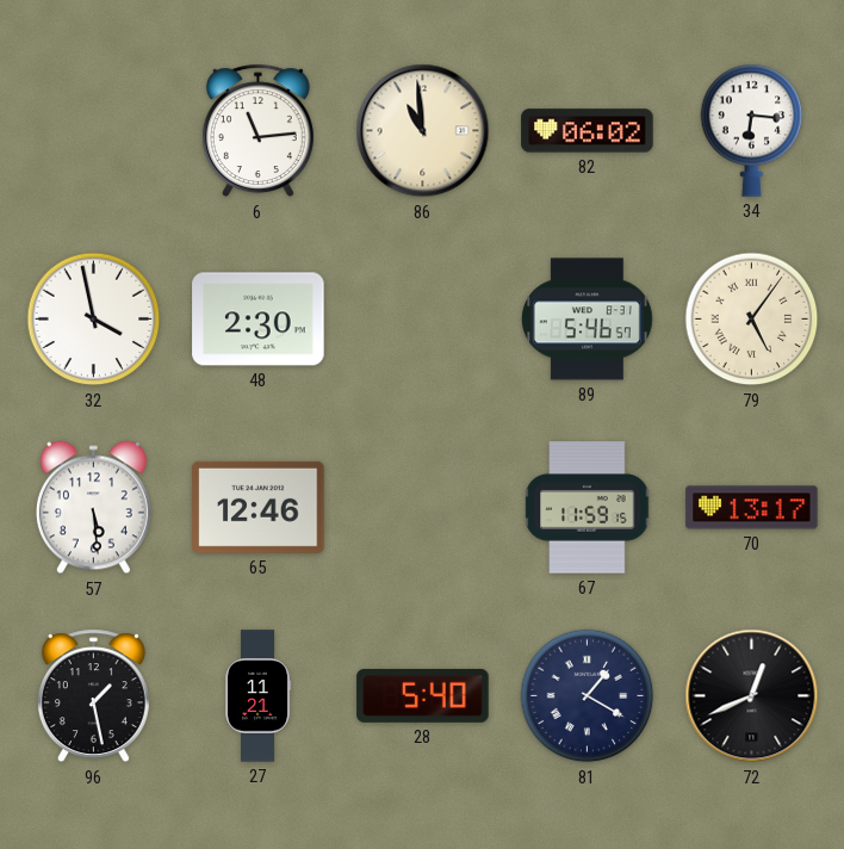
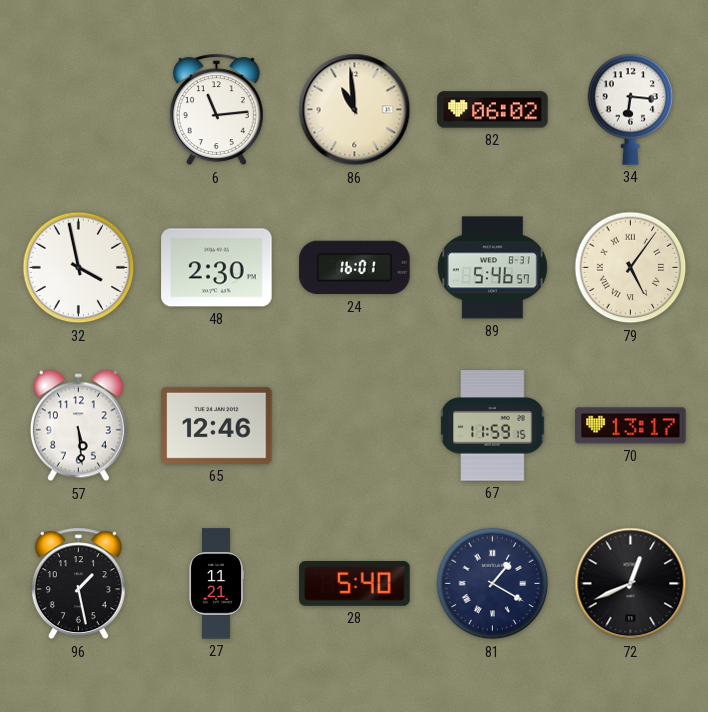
24: none -> 16:01
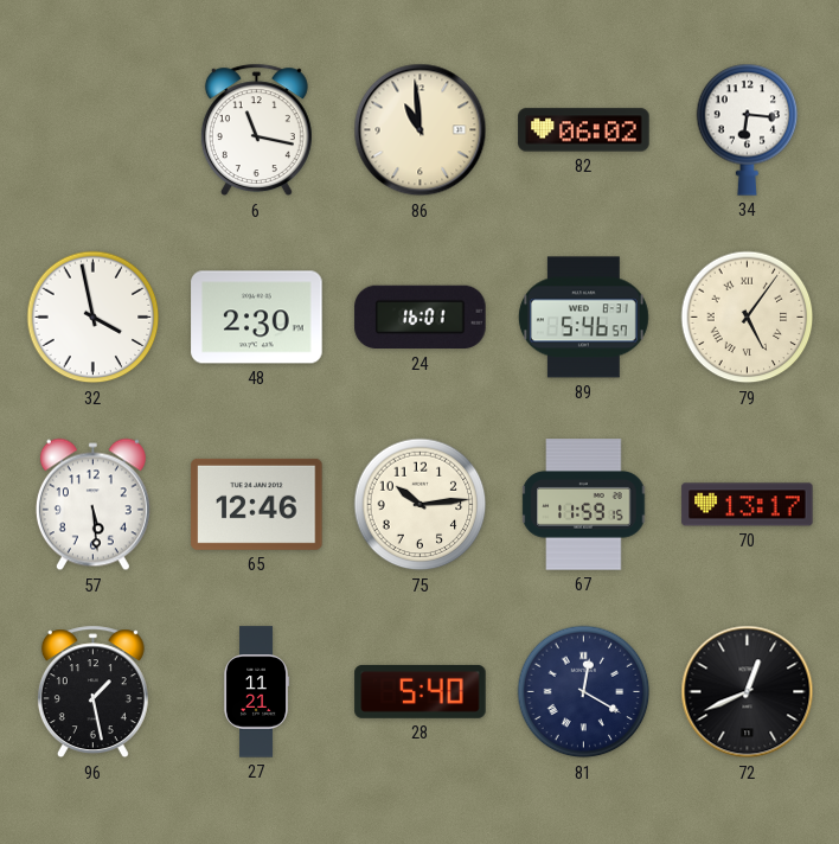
6: 11:14 -> 11:17
75: none -> 10:14
81: 1:20 -> 12:20
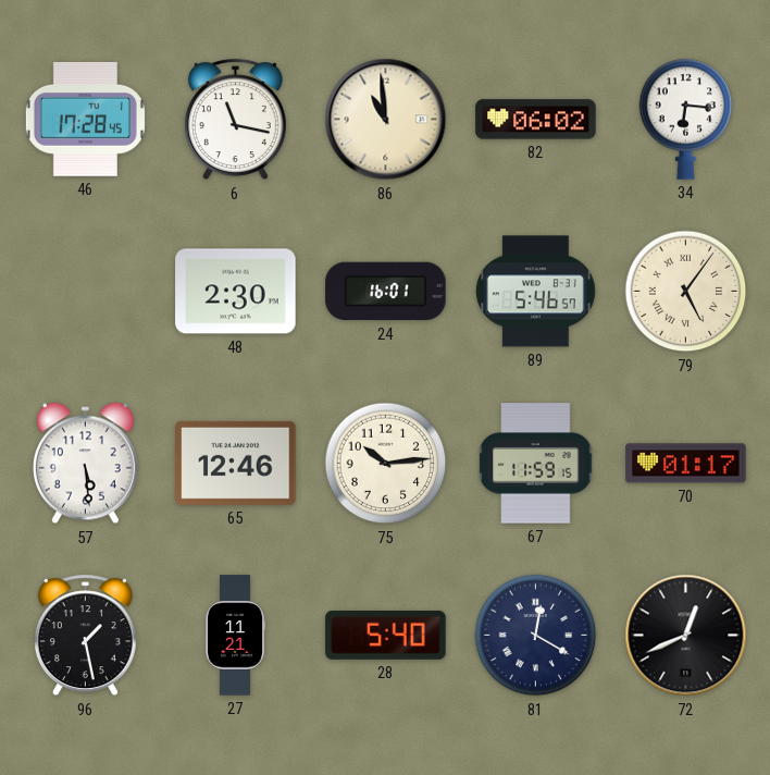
46: none -> 17:28
32: 3:58 -> none
70: 13:17 -> 01:17
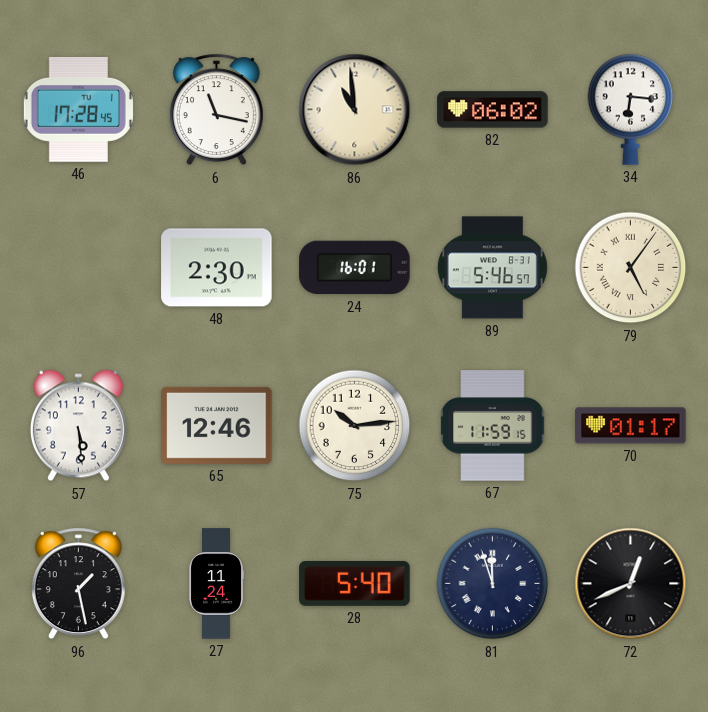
27: 11:21 -> 11:24
81: 12:20 -> 11:57
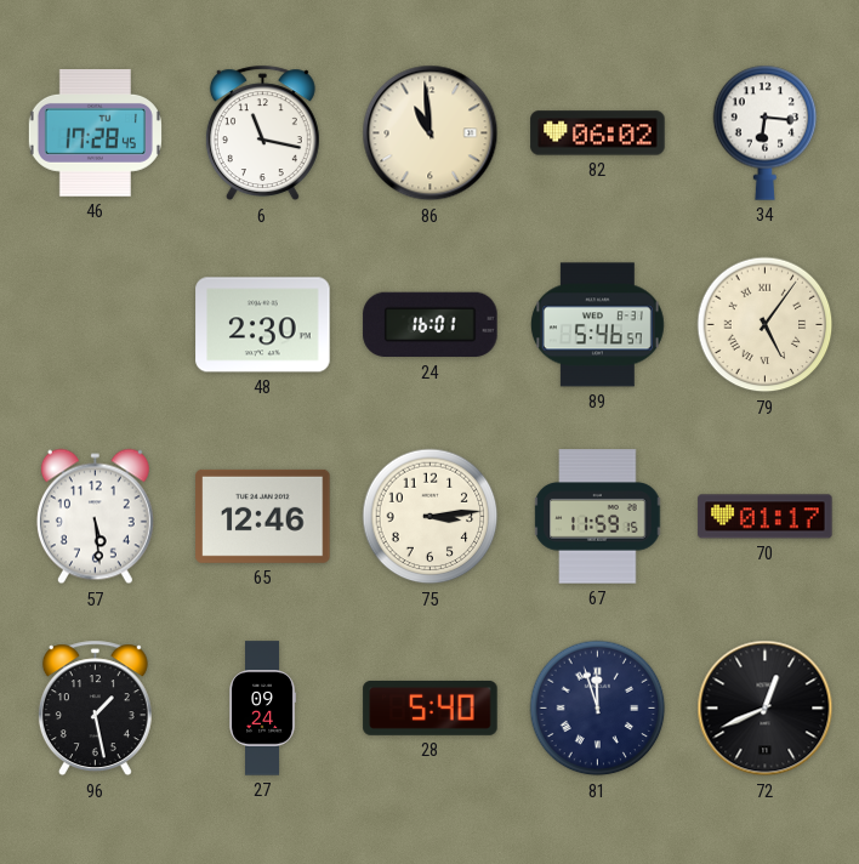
75: 10:14 -> 3:14
27: 11:24 -> 09:24
